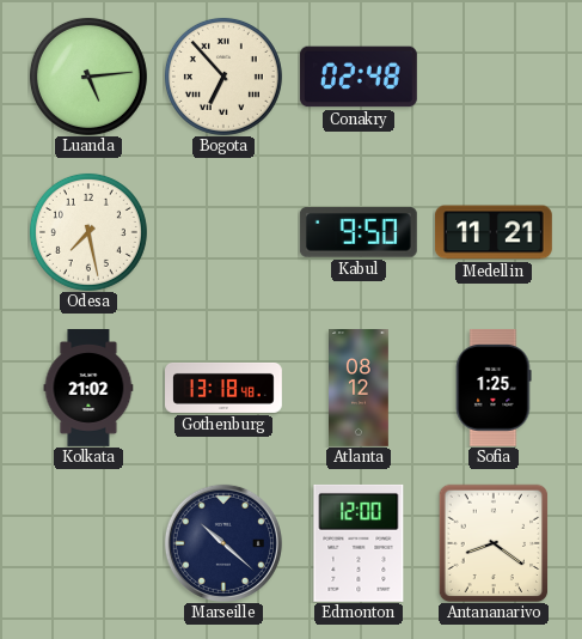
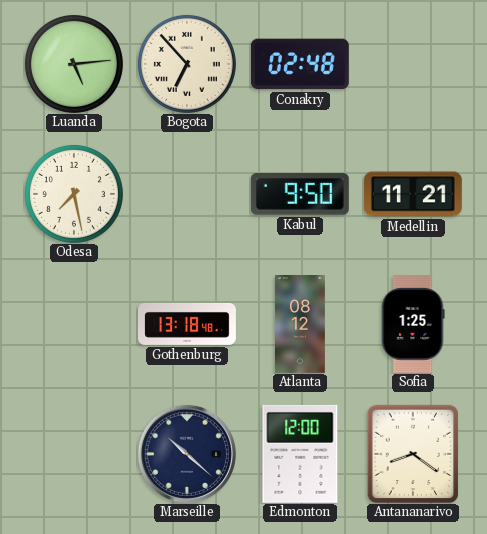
Kolkata: 21:02 -> none
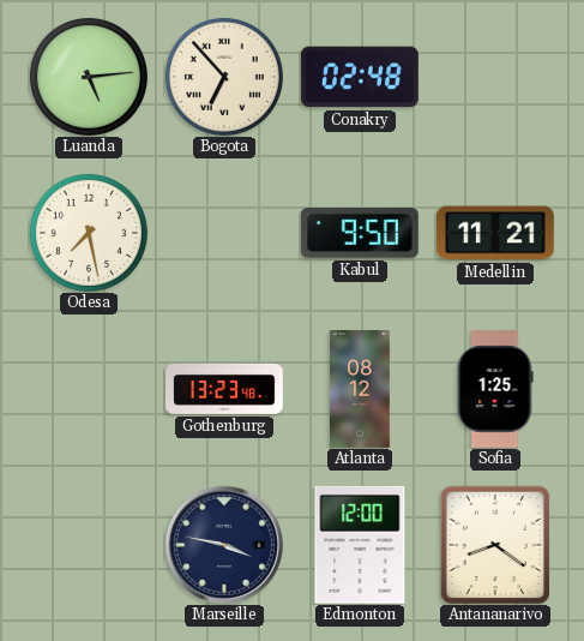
Gothenburg: 13:18 -> 13:23
Marseille: 10:22 -> 3:47
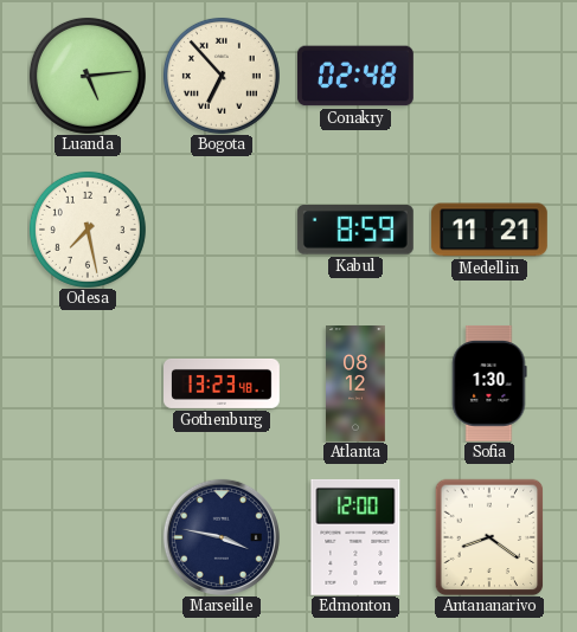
Kabul: 9:50 -> 8:59
Sofia: 1:25 -> 1:30
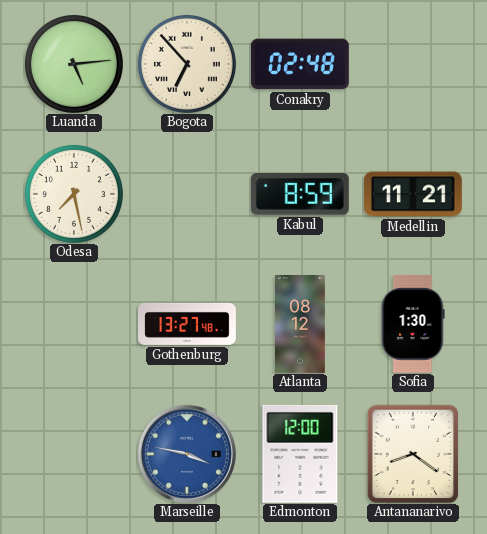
Gothenburg: 13:23 -> 13:27
Marseille dial: navy -> blue
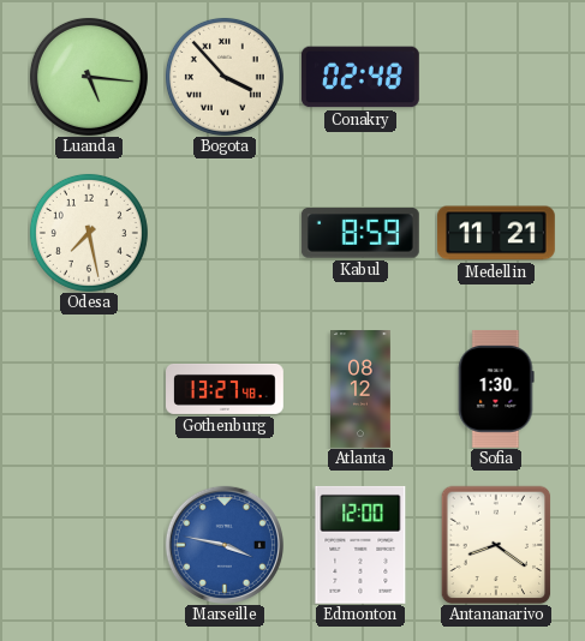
Luanda: 5:14 -> 5:16
Bogota: 6:53 -> 3:53
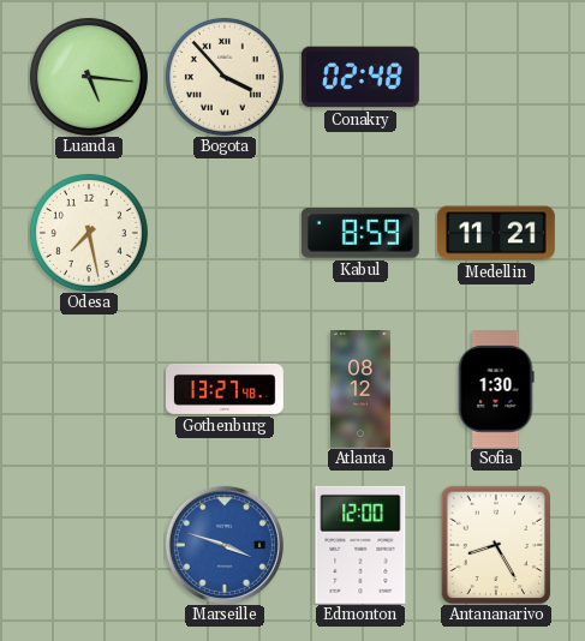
Marseille: 3:47 -> 3:48
Antananarivo: 8:21 -> 8:25
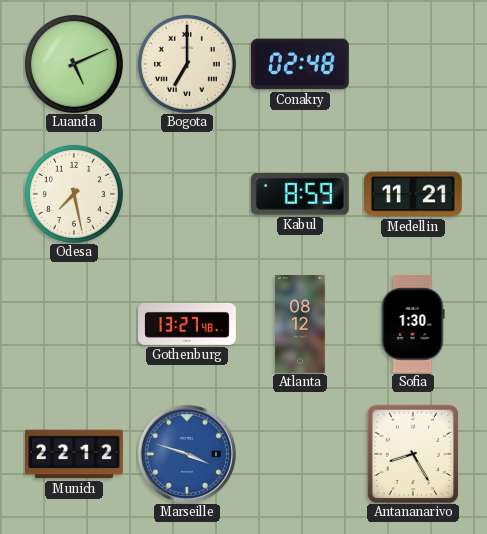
Luanda: 5:16 -> 5:11
Bogota: 3:53 -> 7:00
Munich: none -> 22:12
Edmonton: 12:00 -> none
